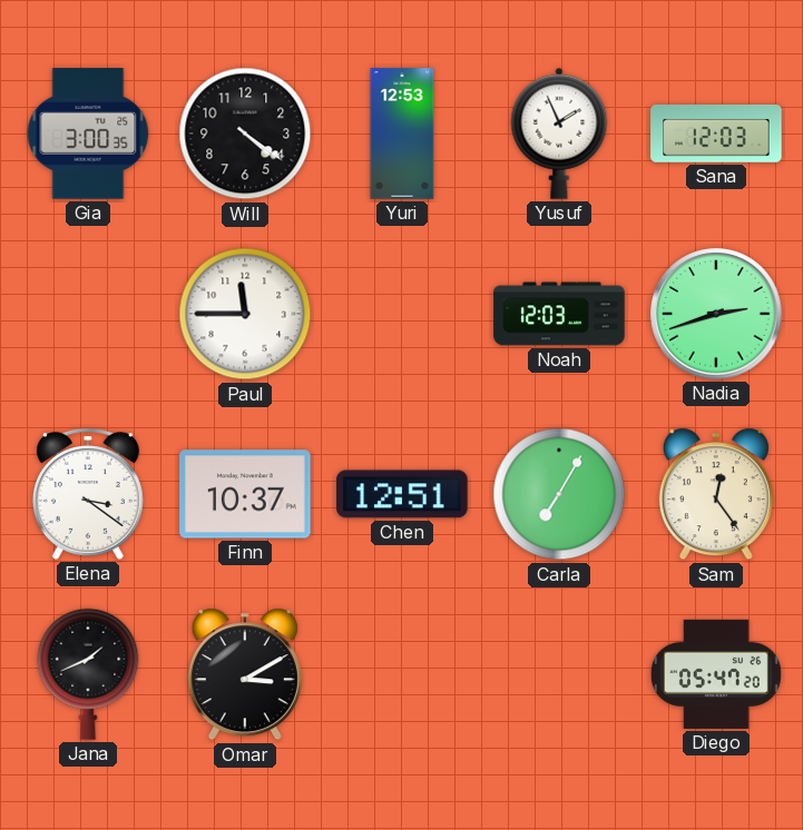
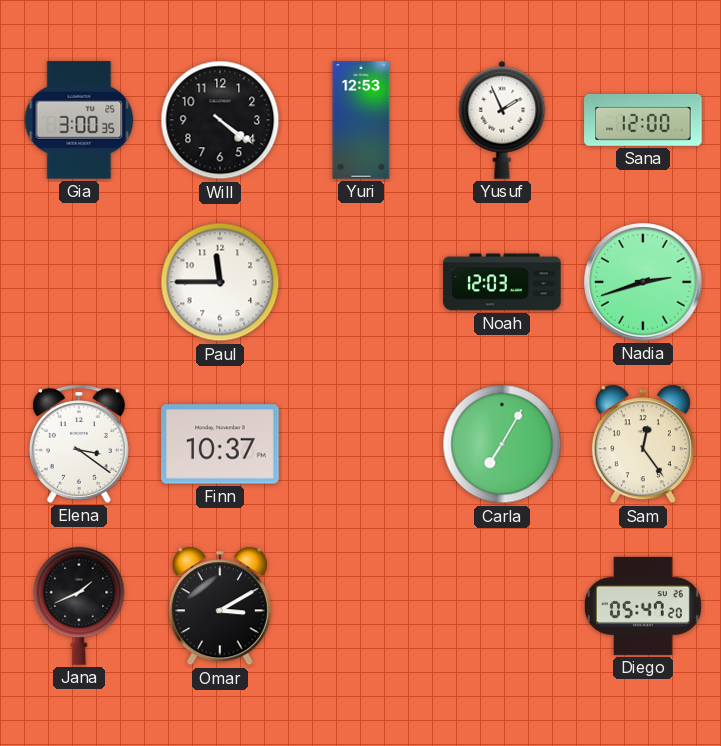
Sana: 12:03 -> 12:00
Chen: 12:51 -> none
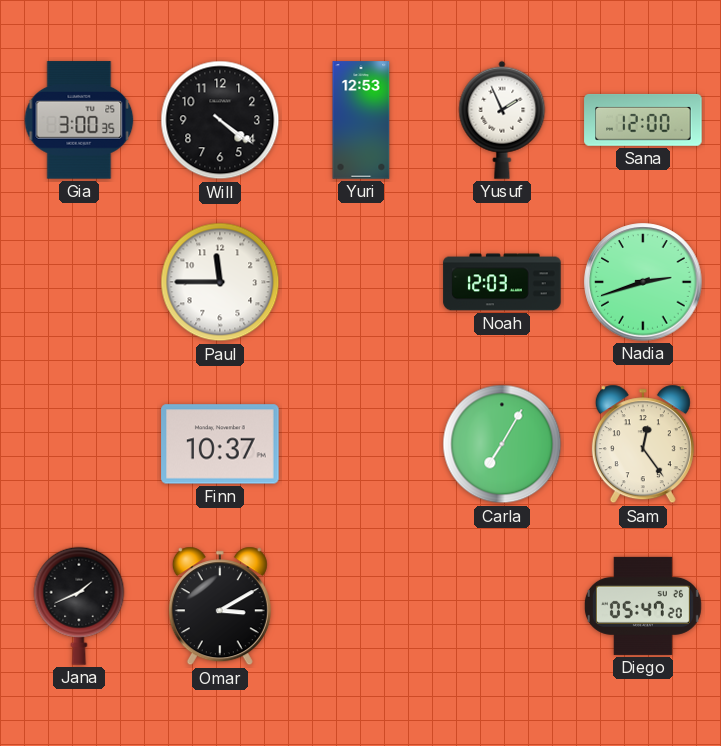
Elena: 3:21 -> none
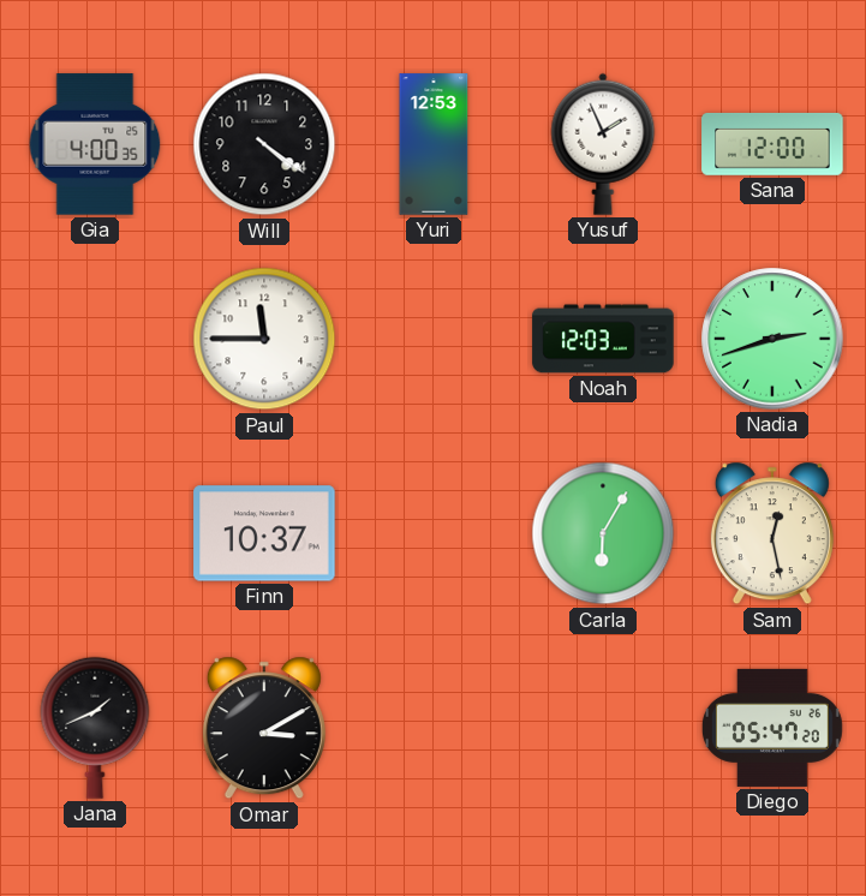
Gia: 3:00 -> 4:00
Carla: 7:05 -> 6:05
Sam: 12:24 -> 12:28
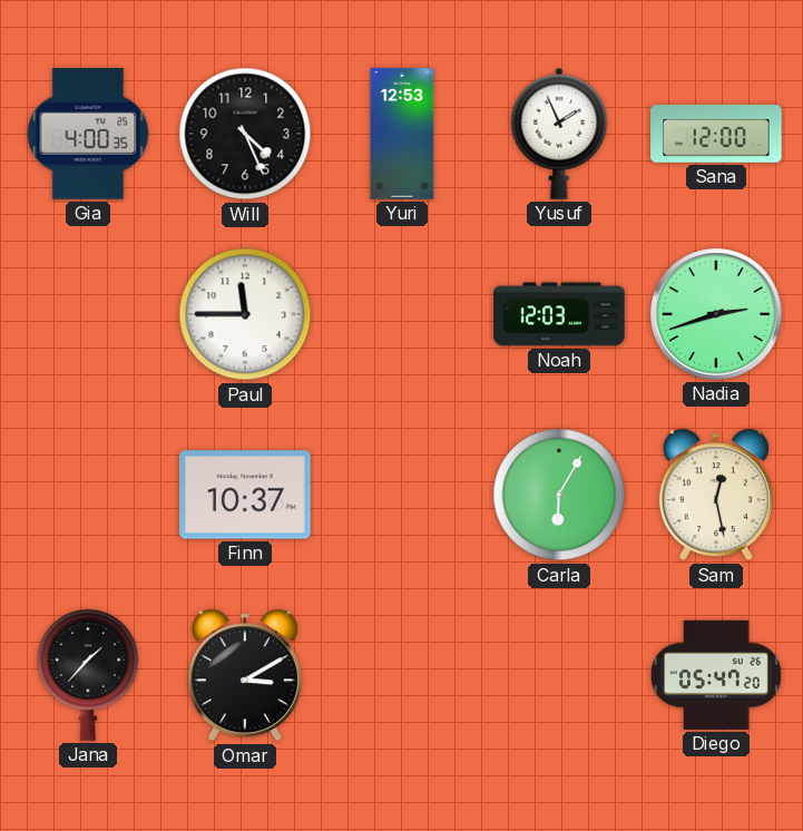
Will: 4:21 -> 4:26
Jana: 1:41 -> 1:37
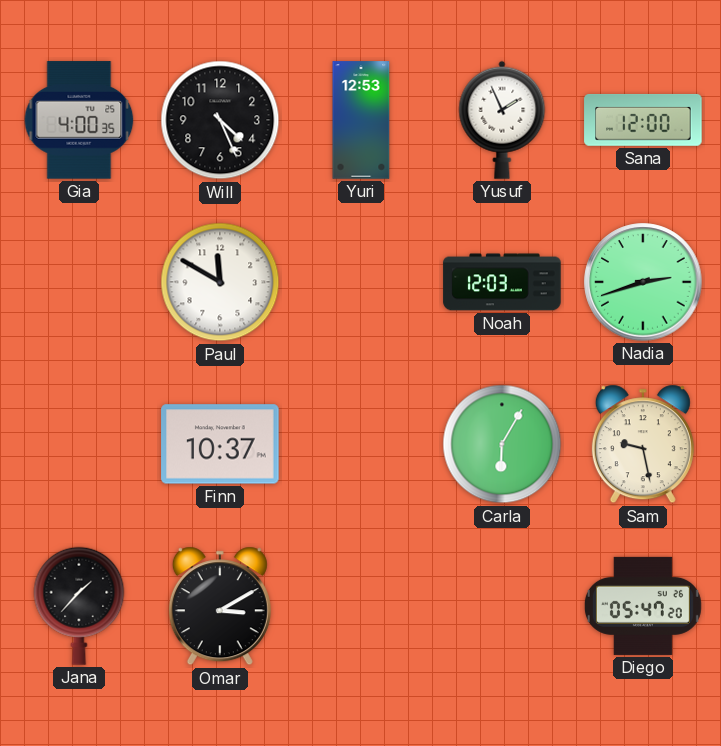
Paul: 11:45 -> 11:50
Sam: 12:28 -> 9:28
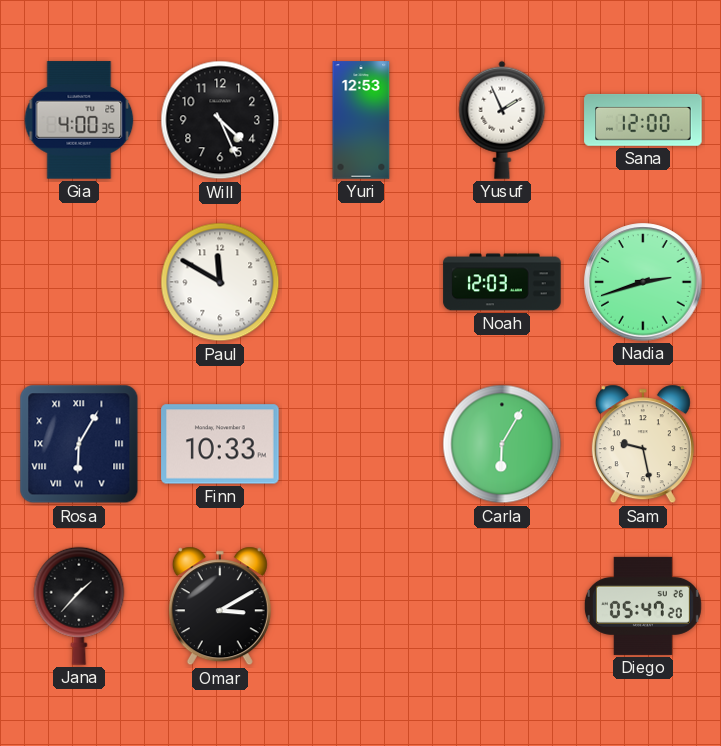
Rosa: none -> 6:05
Finn: 10:37 -> 10:33
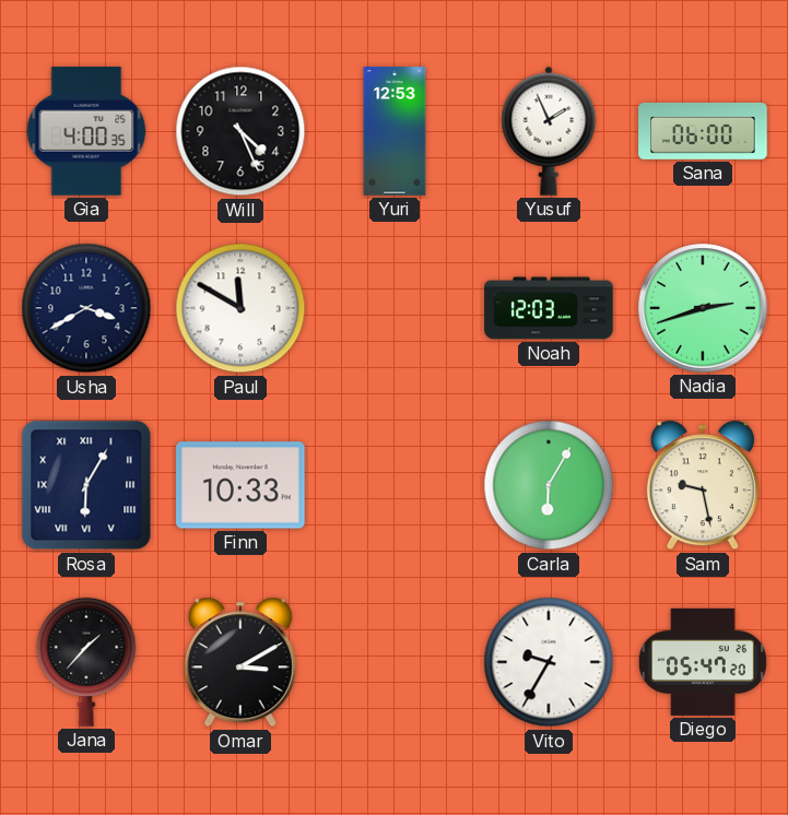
Sana: 12:00 -> 06:00
Usha: none -> 3:40
Vito: none -> 9:35
